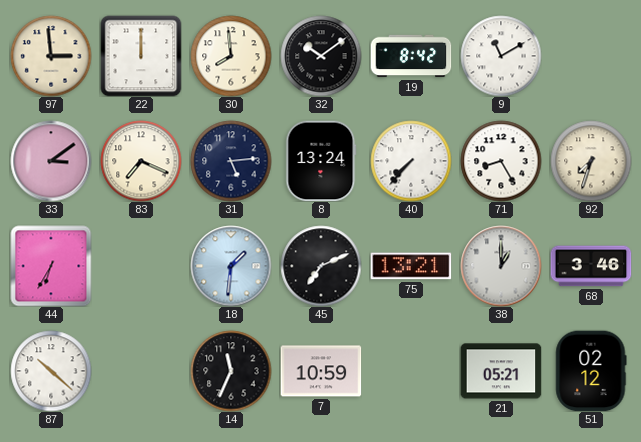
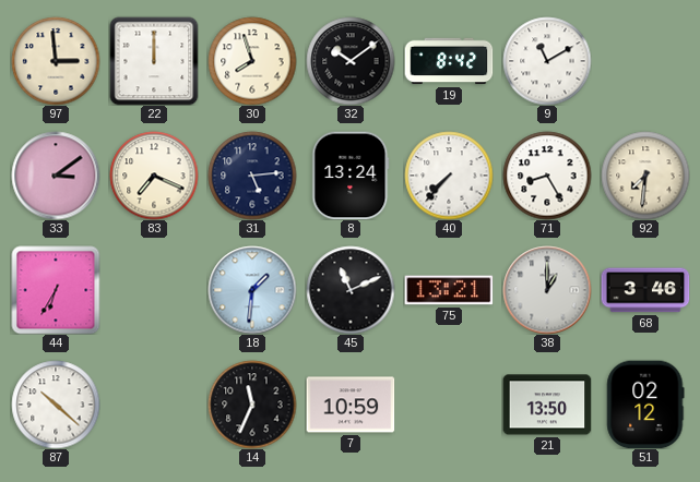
30: 7:59 -> 7:57
92: 7:33 -> 7:31
45: 7:11 -> 11:11
21: 05:21 -> 13:50
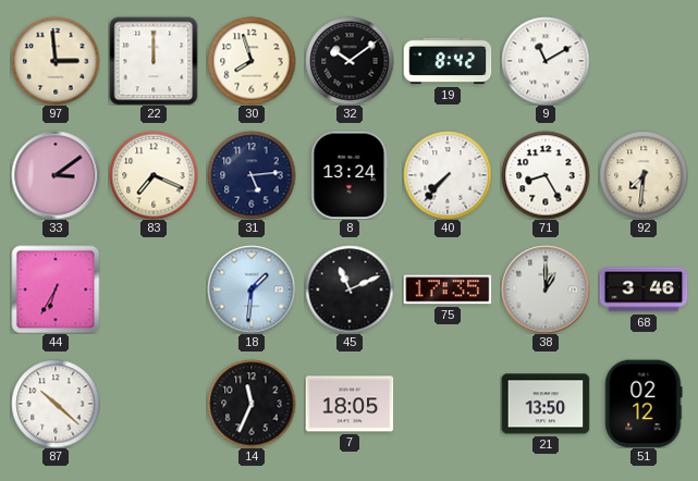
75: 13:21 -> 17:35
7: 10:59 -> 18:05
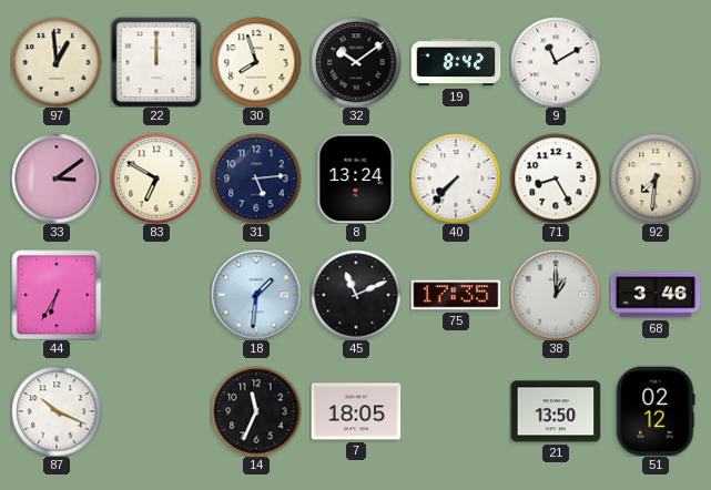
97: 2:59 -> 12:59
83: 7:19 -> 6:50
87: 10:22 -> 10:19
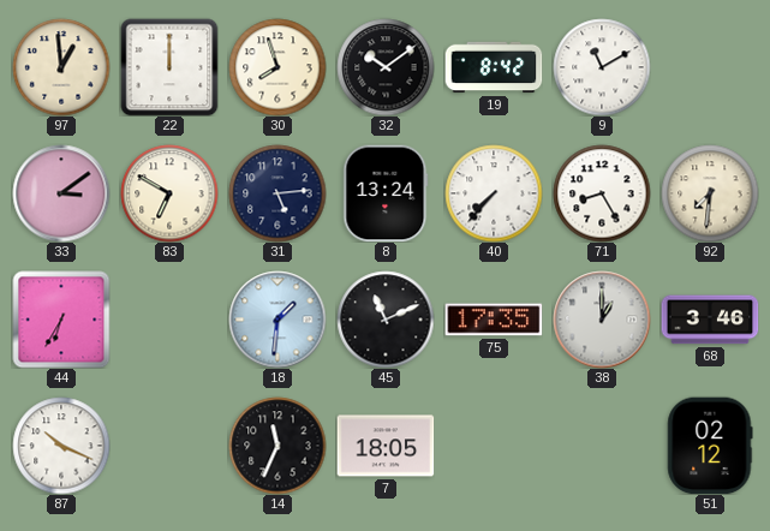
21: 13:50 -> none
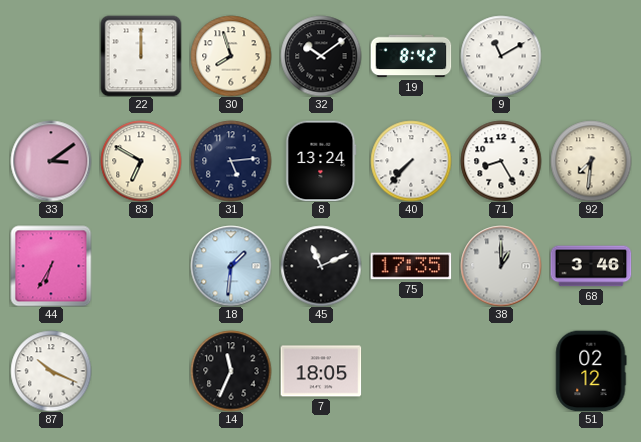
97: 12:59 -> none
